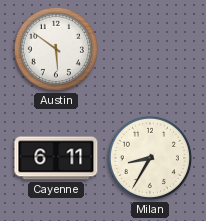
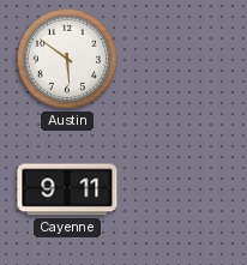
Cayenne: 6:11 -> 9:11
Milan: 8:35 -> none
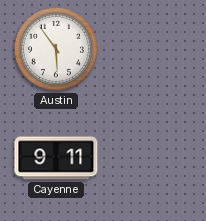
Austin: 5:51 -> 5:54
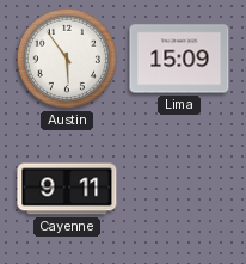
Lima: none -> 15:09
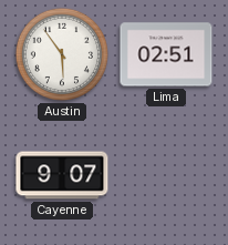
Lima: 15:09 -> 02:51
Cayenne: 9:11 -> 9:07
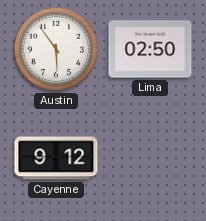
Lima: 02:51 -> 02:50
Cayenne: 9:07 -> 9:12
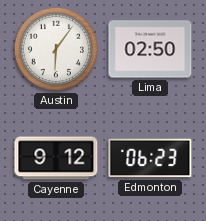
Austin: 5:54 -> 6:06
Edmonton: none -> 06:23
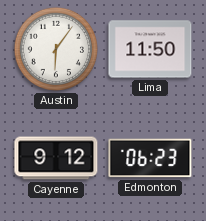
Lima: 02:50 -> 11:50
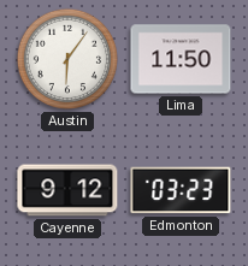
Edmonton: 06:23 -> 03:23
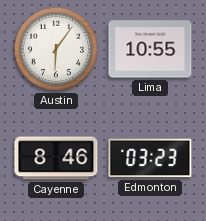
Lima: 11:50 -> 10:55
Cayenne: 9:12 -> 8:46
